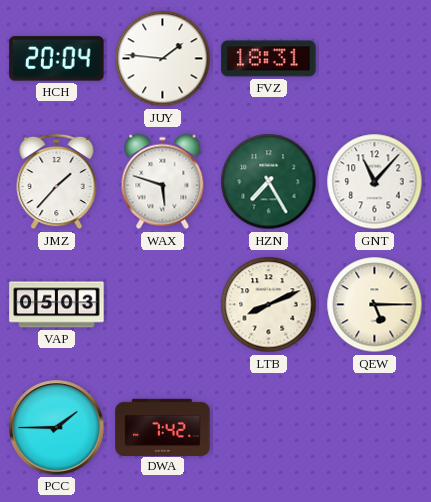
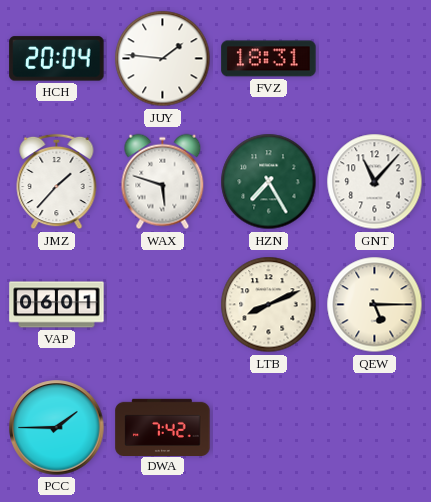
VAP: 05:03 -> 06:01
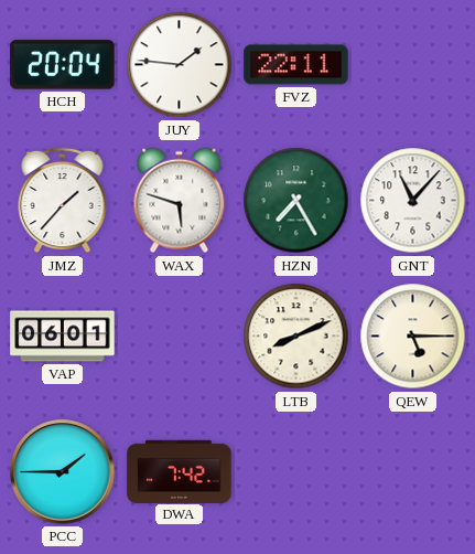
FVZ: 18:31 -> 22:11
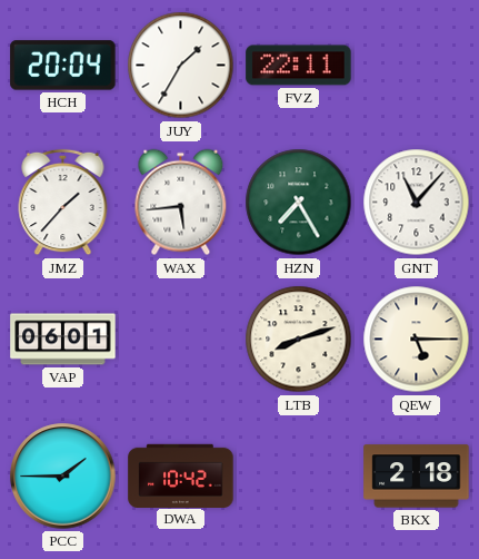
JUY: 1:46 -> 1:35
WAX: 5:48 -> 5:44
LTB: 8:11 -> 8:12
DWA: 7:42 -> 10:42
BKX: none -> 2:18
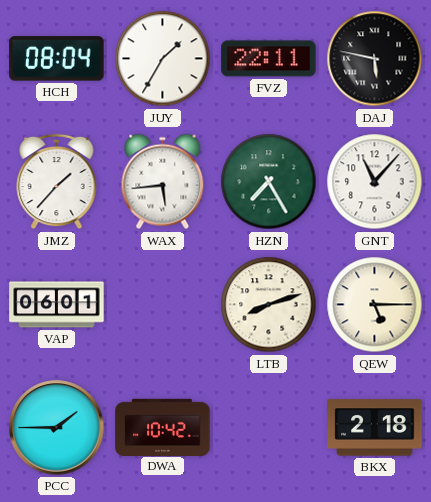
HCH: 20:04 -> 08:04
DAJ: none -> 5:47
